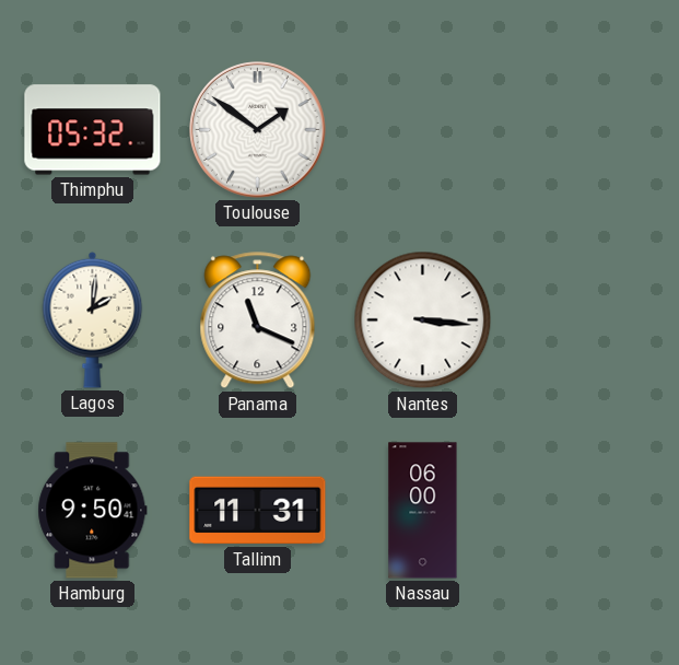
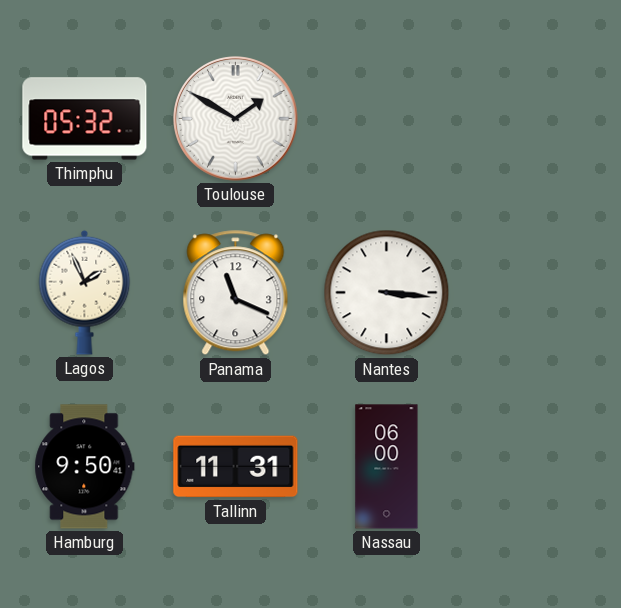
Toulouse: 1:51 -> 1:50
Lagos: 2:01 -> 1:56
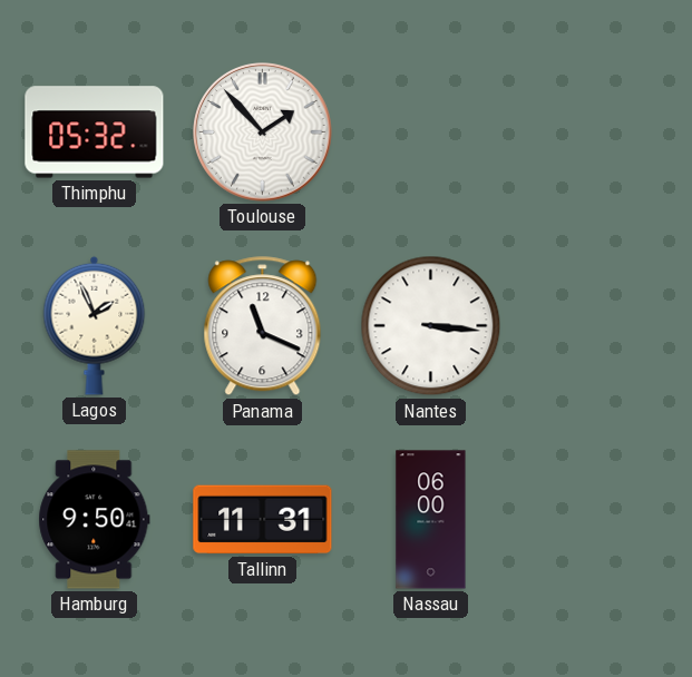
Toulouse: 1:50 -> 1:53
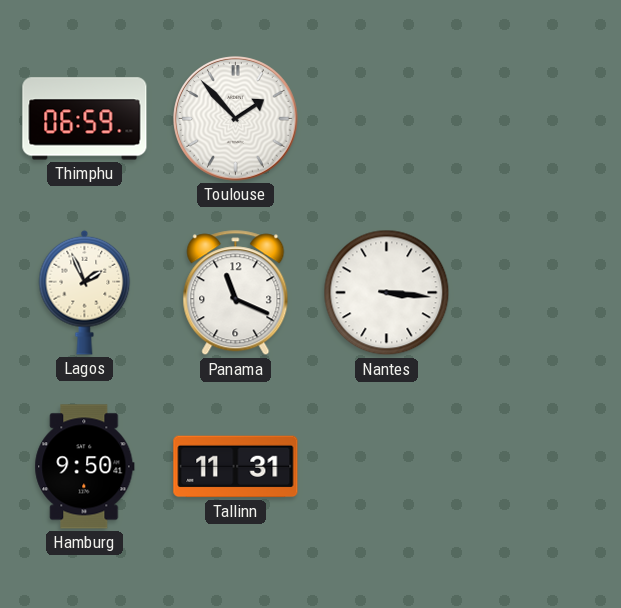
Thimphu: 05:32 -> 06:59
Nassau: 06:00 -> none
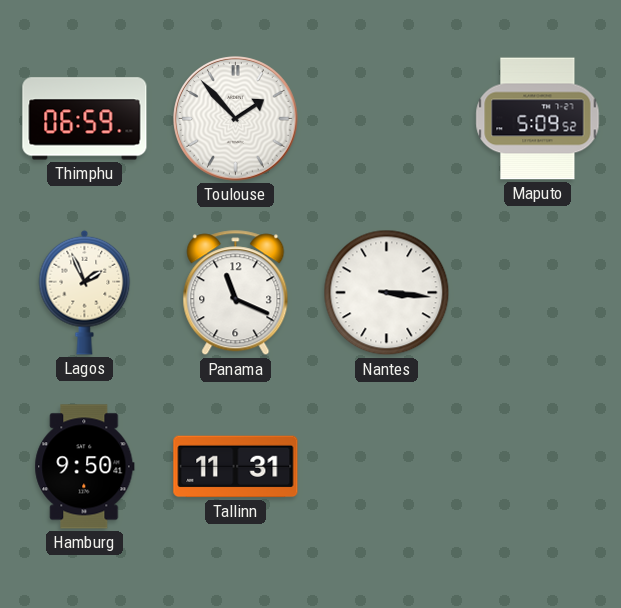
Maputo: none -> 5:09
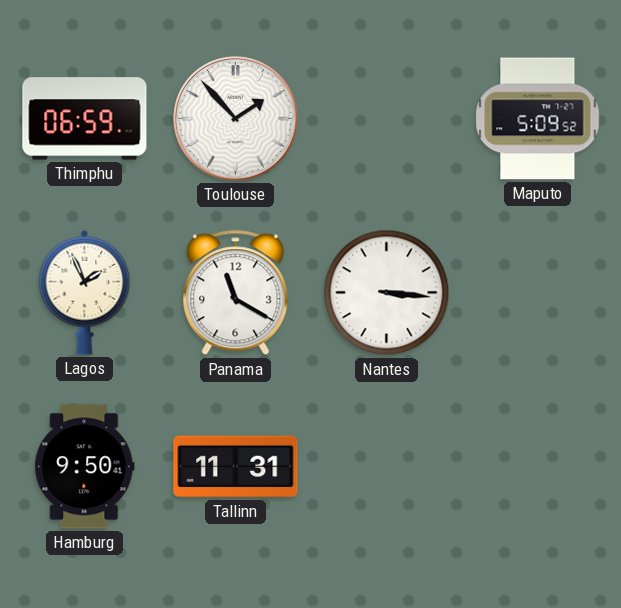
Panama: 11:19 -> 11:20
